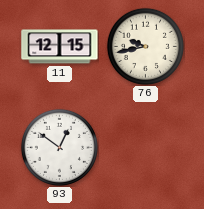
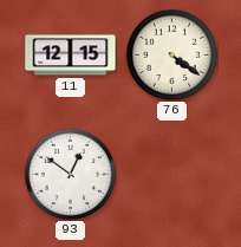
76: 9:43 -> 4:21
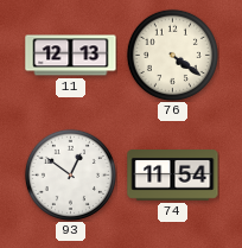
11: 12:15 -> 12:13
74: none -> 11:54
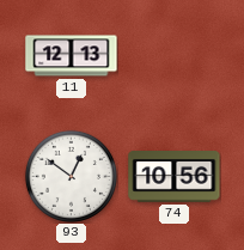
76: 4:21 -> none
74: 11:54 -> 10:56
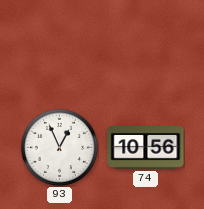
11: 12:13 -> none
93: 12:51 -> 12:56
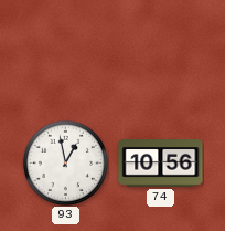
93: 12:56 -> 12:58
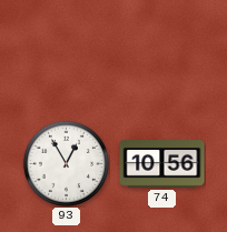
93: 12:58 -> 12:55
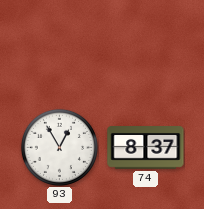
74: 10:56 -> 8:37
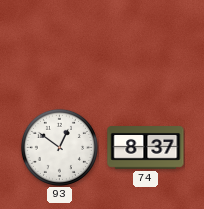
93: 12:55 -> 12:51
